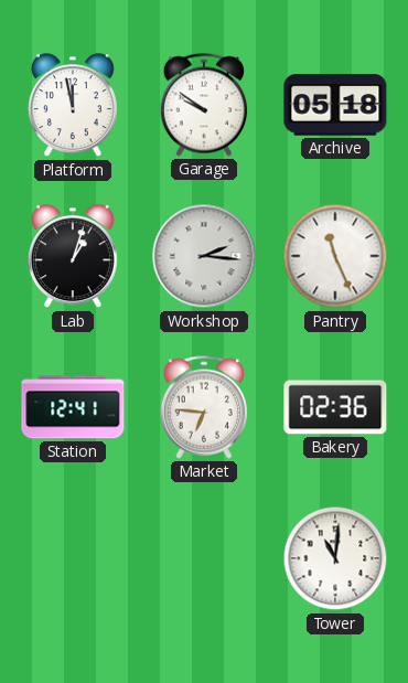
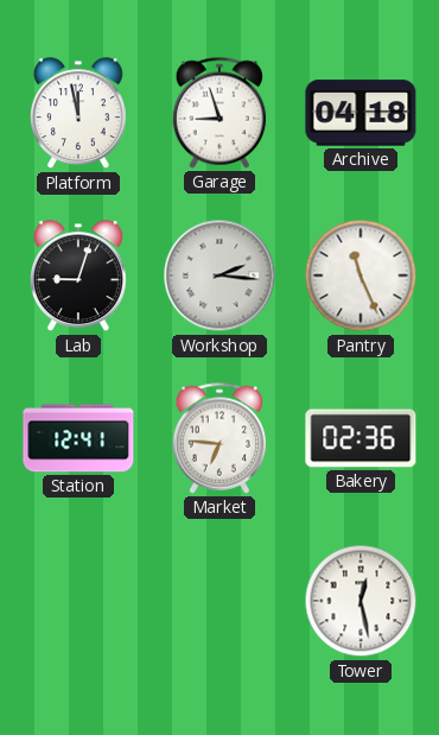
Garage: 9:51 -> 8:57
Archive: 05:18 -> 04:18
Lab: 1:03 -> 9:03
Tower: 11:01 -> 12:28
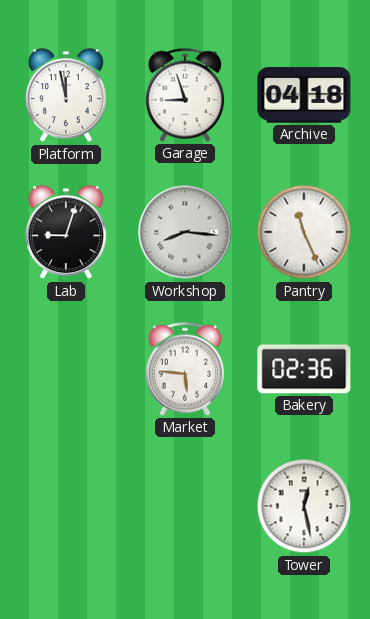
Workshop: 2:16 -> 8:16
Station: 12:41 -> none
Market: 6:46 -> 5:46
